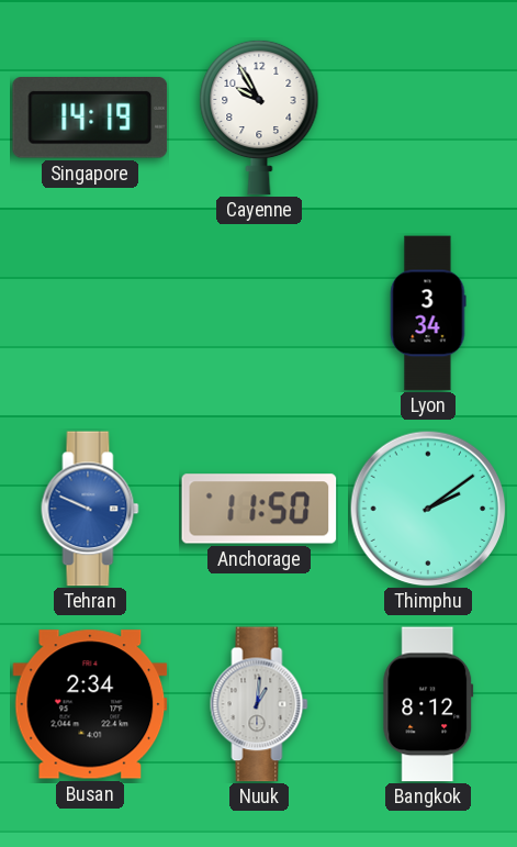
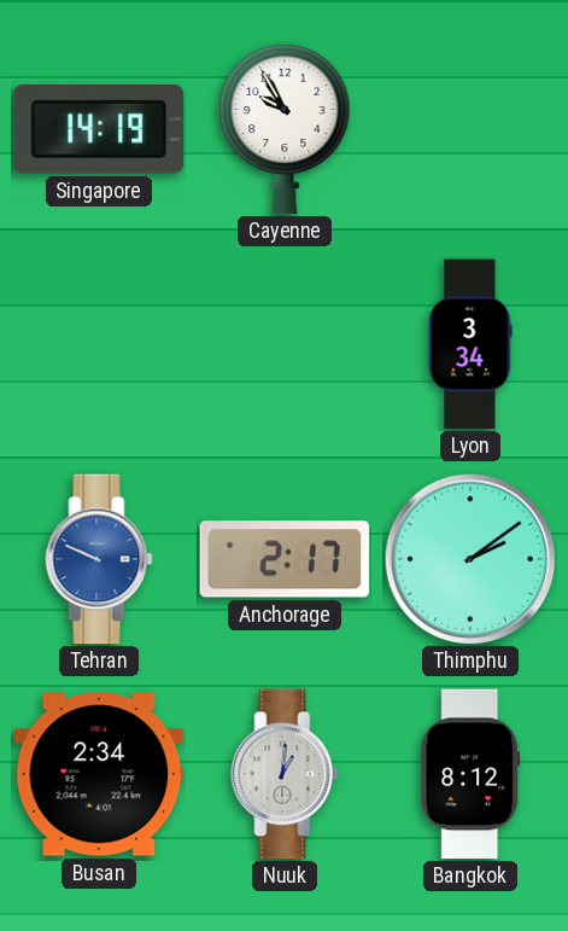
Anchorage: 11:50 -> 2:17
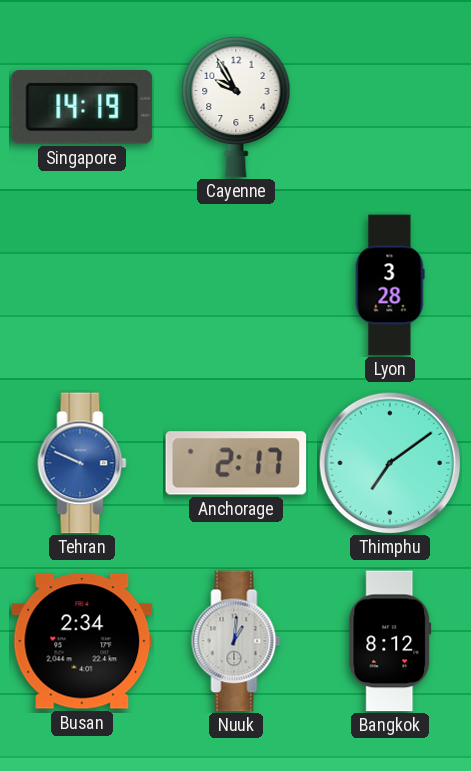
Lyon: 3:34 -> 3:28
Thimphu: 2:09 -> 7:09
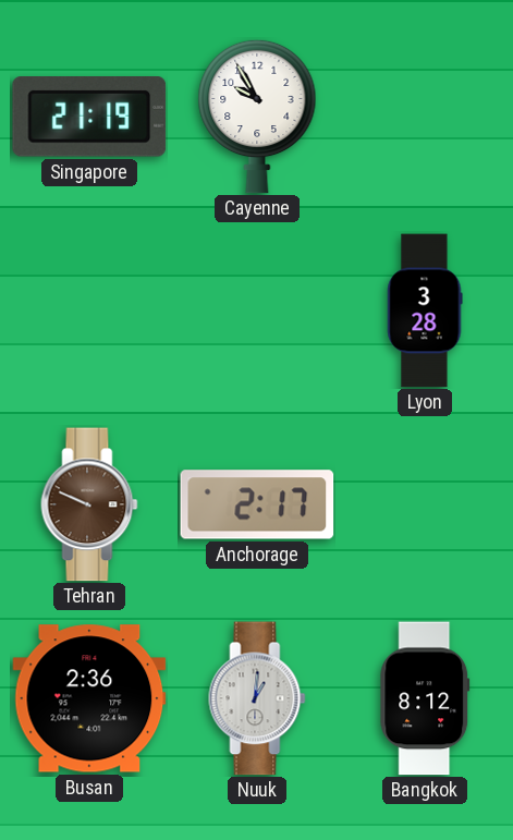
Singapore: 14:19 -> 21:19
Tehran dial: blue -> brown
Thimphu: 7:09 -> none
Busan: 2:34 -> 2:36
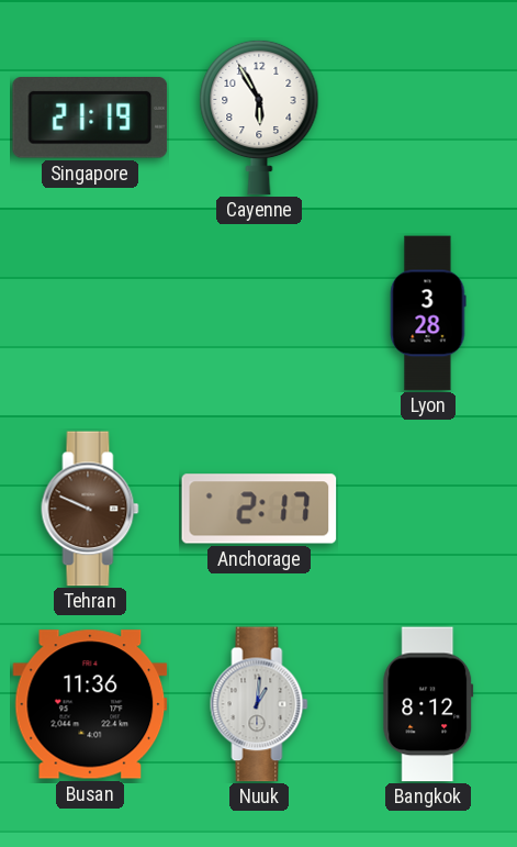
Cayenne: 9:55 -> 5:55
Busan: 2:36 -> 11:36
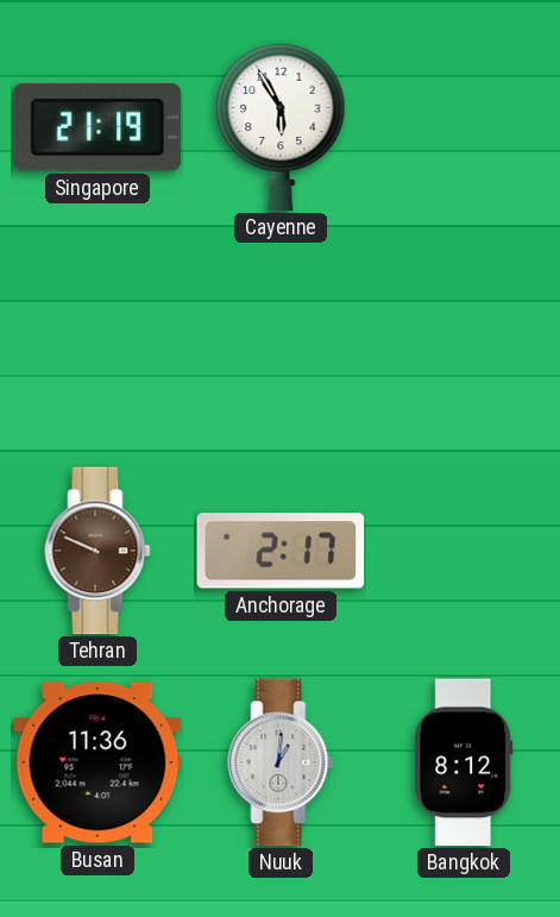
Lyon: 3:28 -> none
